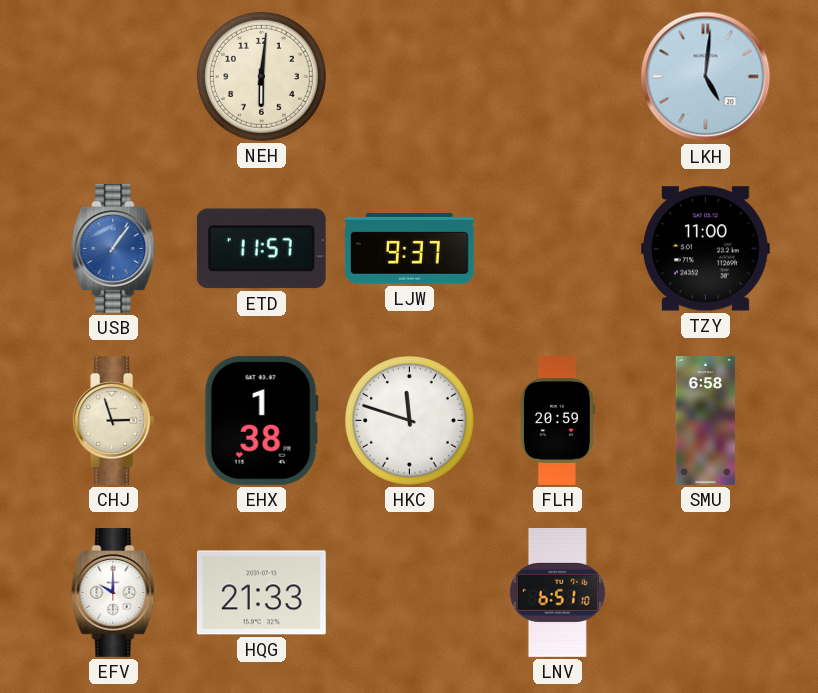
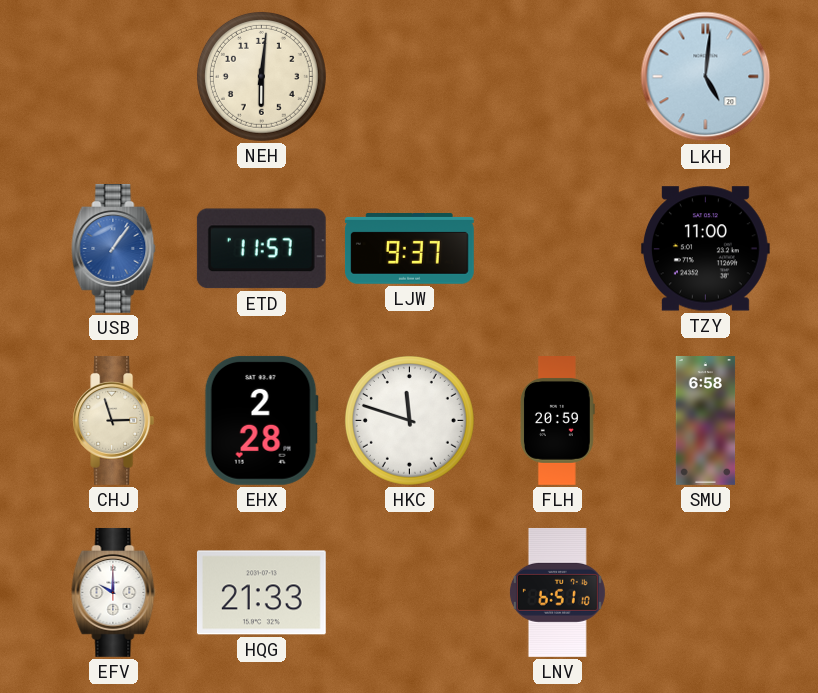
EHX: 1:38 -> 2:28
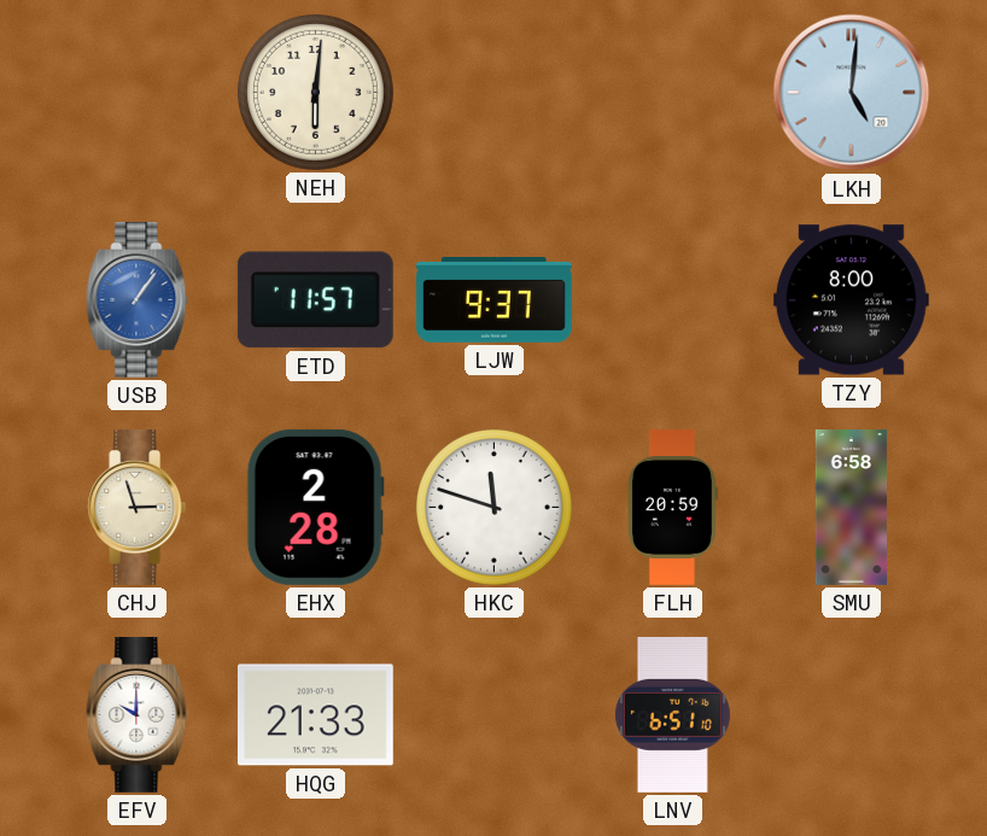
TZY: 11:00 -> 8:00
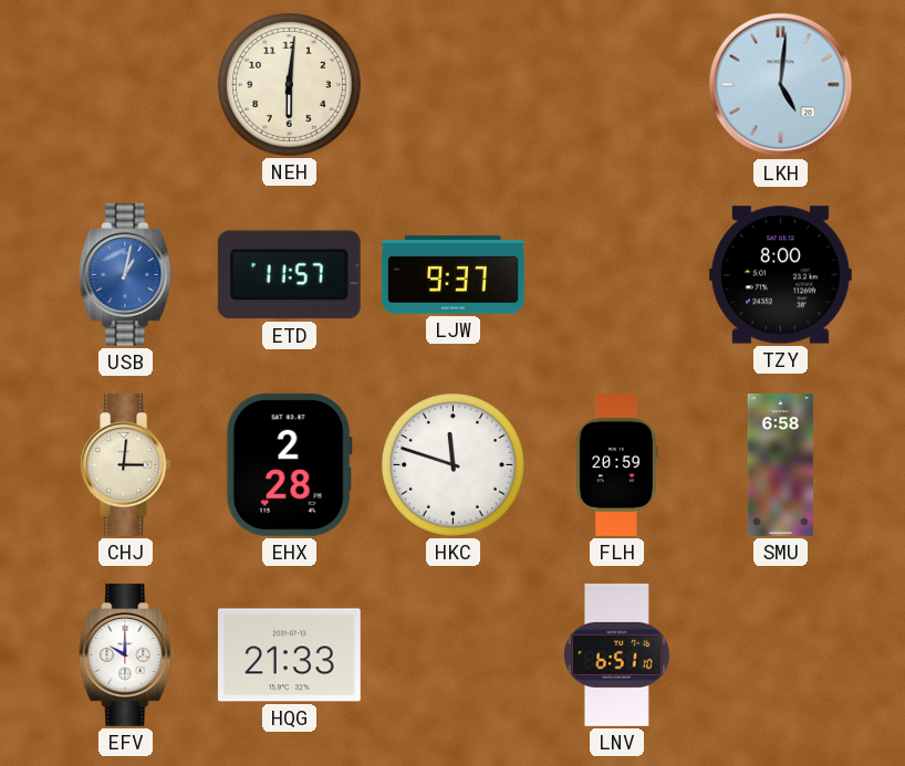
USB: 1:06 -> 1:02
CHJ: 2:57 -> 3:01
